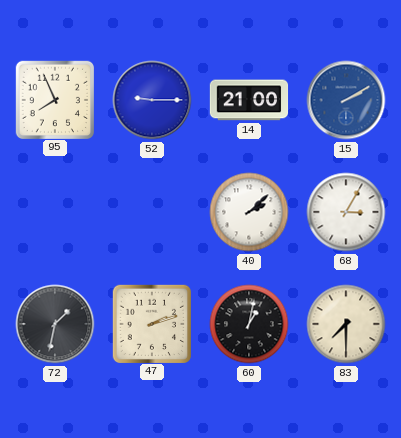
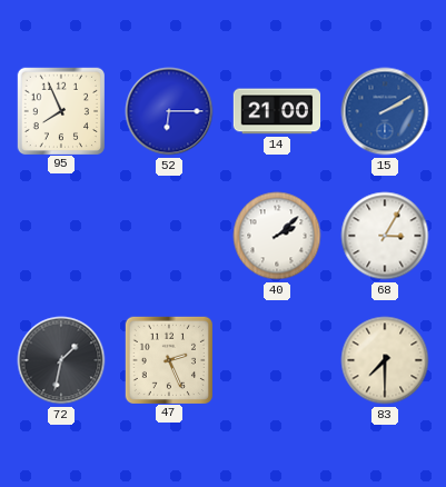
52: 9:15 -> 6:15
47: 2:12 -> 2:26
60: 1:02 -> none
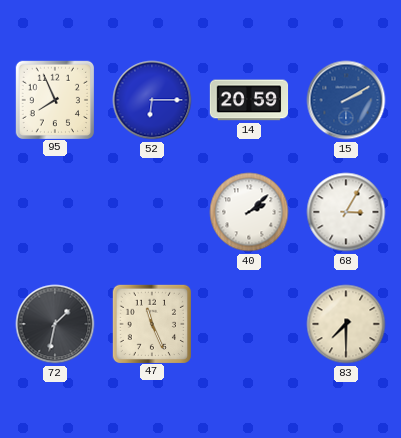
14: 21:00 -> 20:59
47: 2:26 -> 11:26
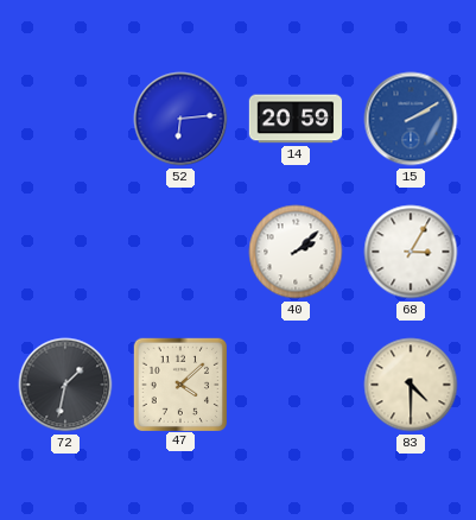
95: 7:56 -> none
52: 6:15 -> 6:14
47: 11:26 -> 4:08
83: 7:30 -> 4:30
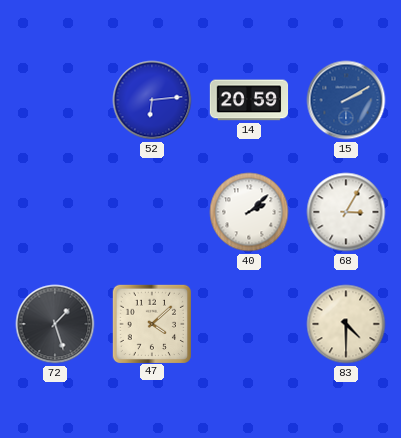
72: 1:32 -> 1:27
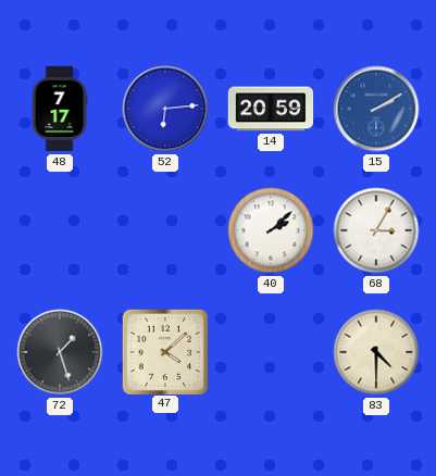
48: none -> 7:17
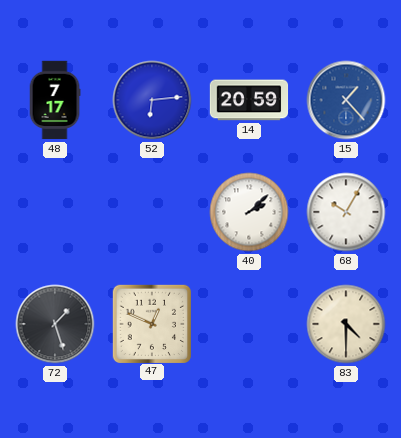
15: 2:10 -> 1:23
68: 3:05 -> 10:05
47: 4:08 -> 12:49
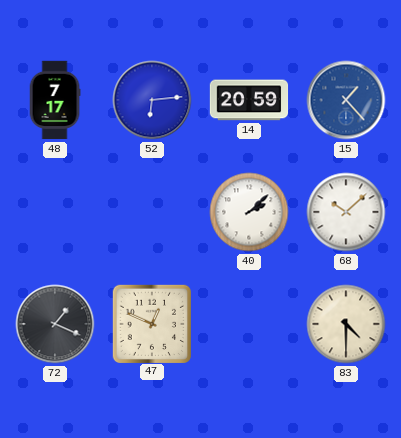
68: 10:05 -> 10:08
72: 1:27 -> 1:19
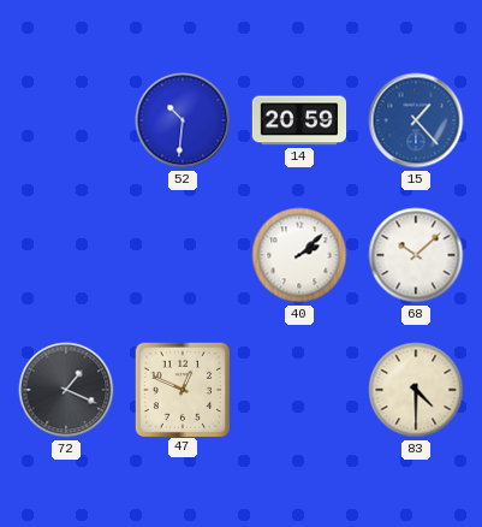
48: 7:17 -> none
52: 6:14 -> 10:31
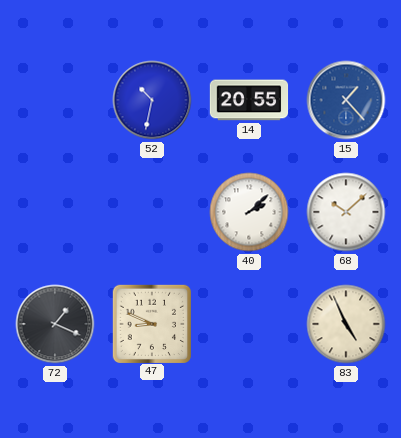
52: 10:31 -> 10:32
14: 20:59 -> 20:55
47: 12:49 -> 8:49
83: 4:30 -> 4:56
